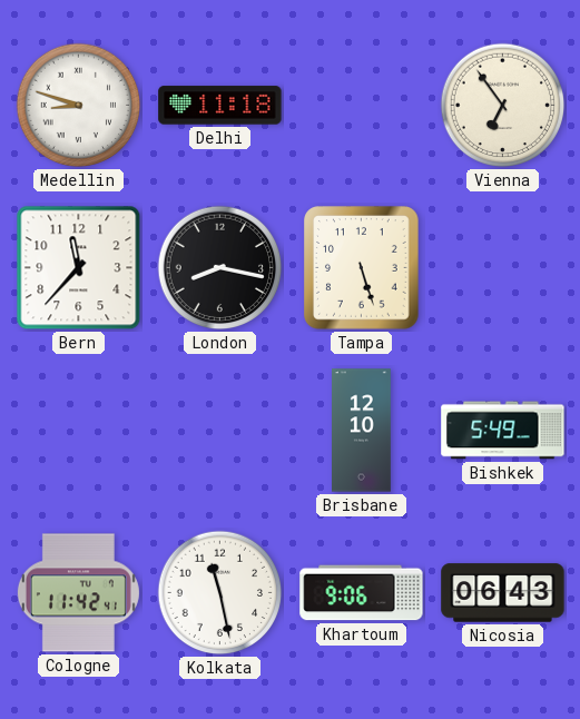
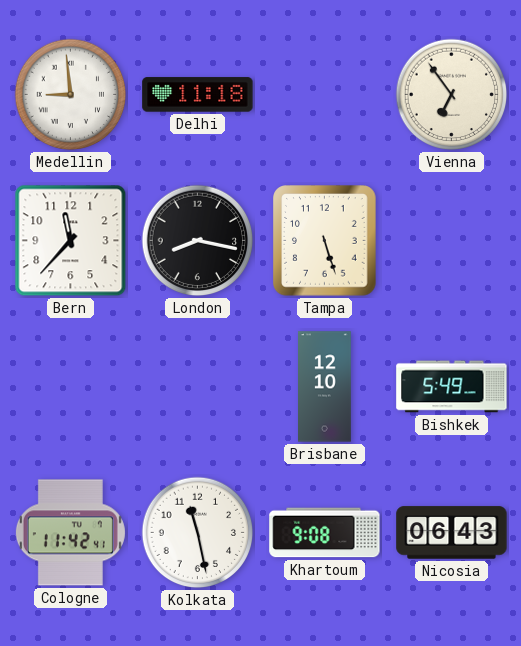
Medellin: 8:48 -> 8:59
Khartoum: 9:06 -> 9:08
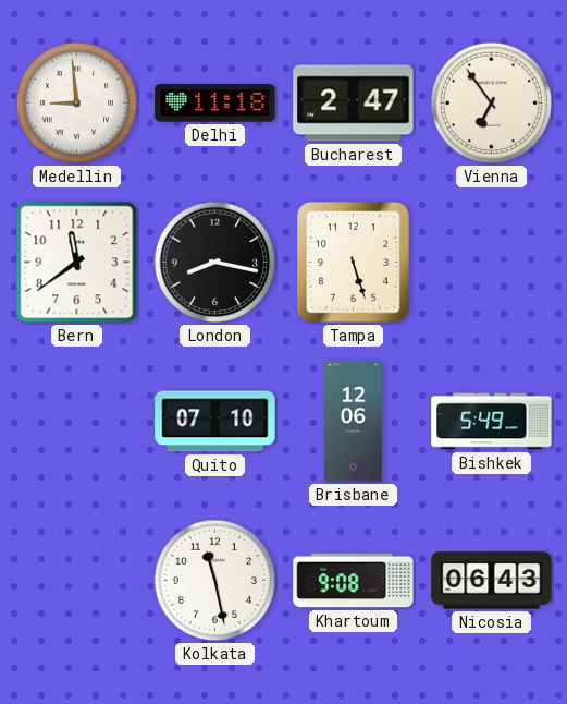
Bucharest: none -> 2:47
Bern: 11:37 -> 11:39
Quito: none -> 07:10
Brisbane: 12:10 -> 12:06
Cologne: 11:42 -> none
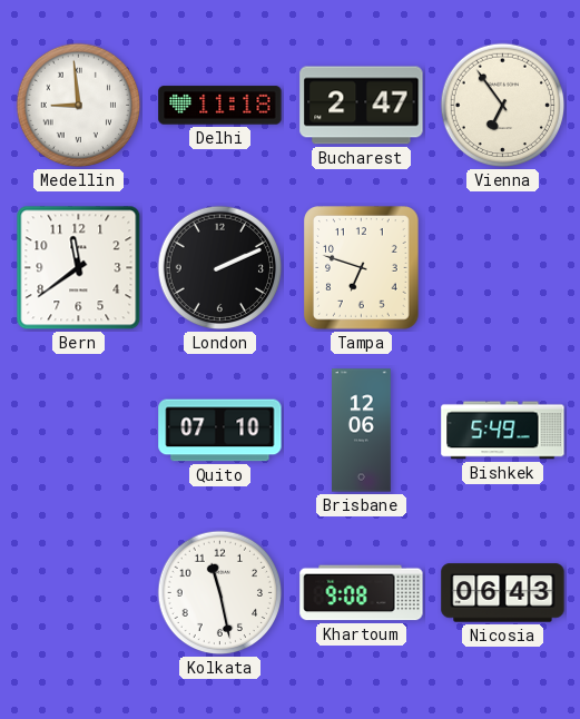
London: 8:17 -> 2:11
Tampa: 5:27 -> 6:48
